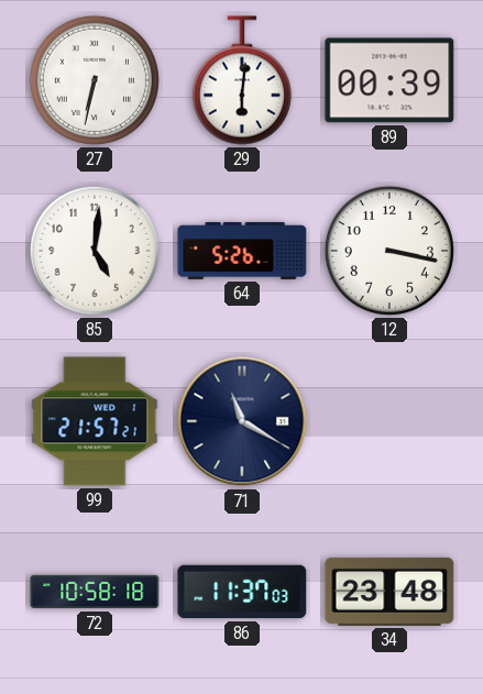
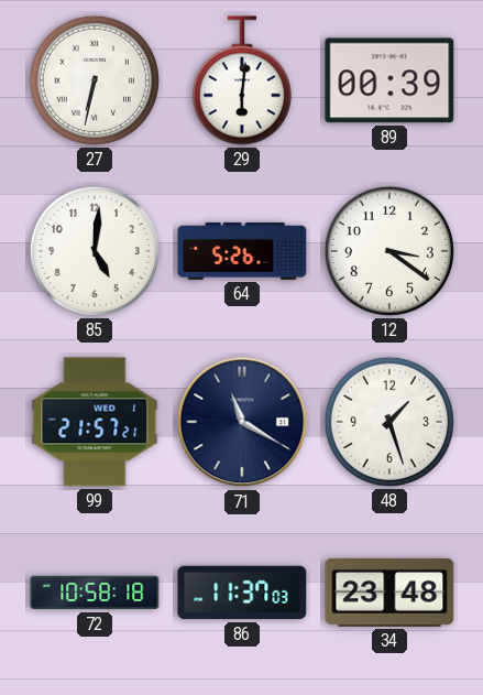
12: 3:17 -> 3:21
48: none -> 1:27
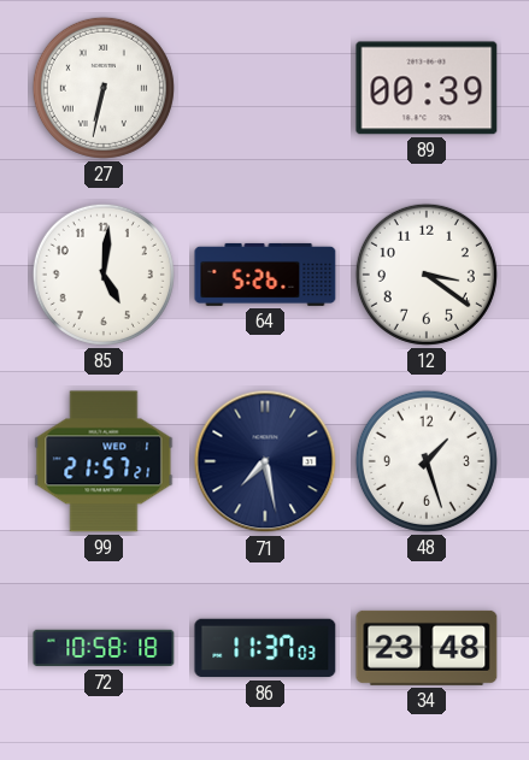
29: 6:01 -> none
71: 11:20 -> 7:28
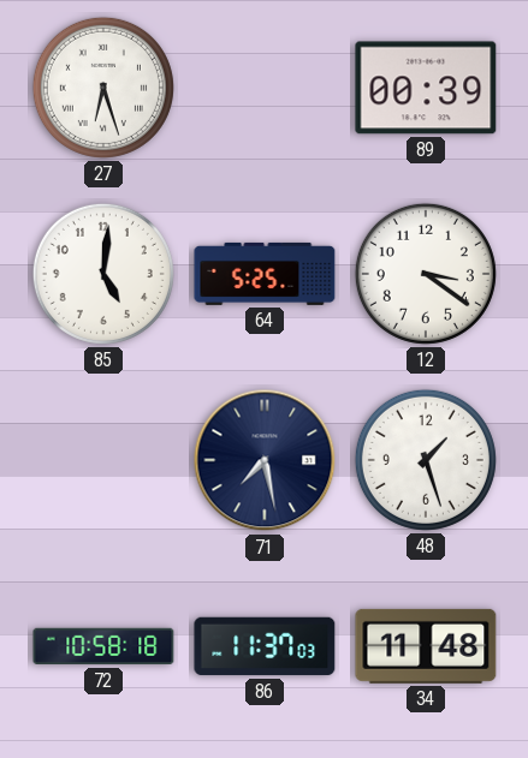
27: 6:32 -> 6:27
64: 5:26 -> 5:25
99: 21:57 -> none
34: 23:48 -> 11:48
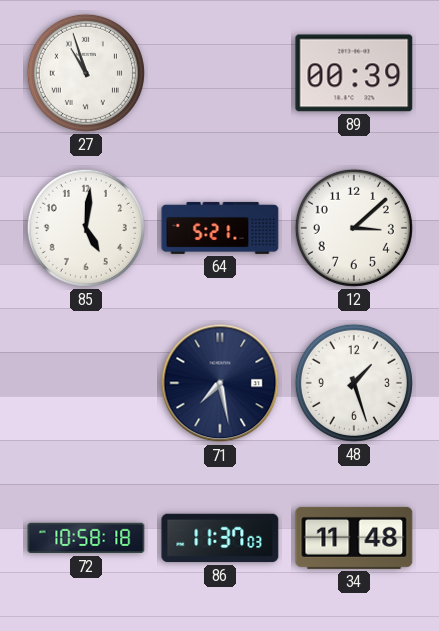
27: 6:27 -> 10:57
64: 5:25 -> 5:21
12: 3:21 -> 3:08
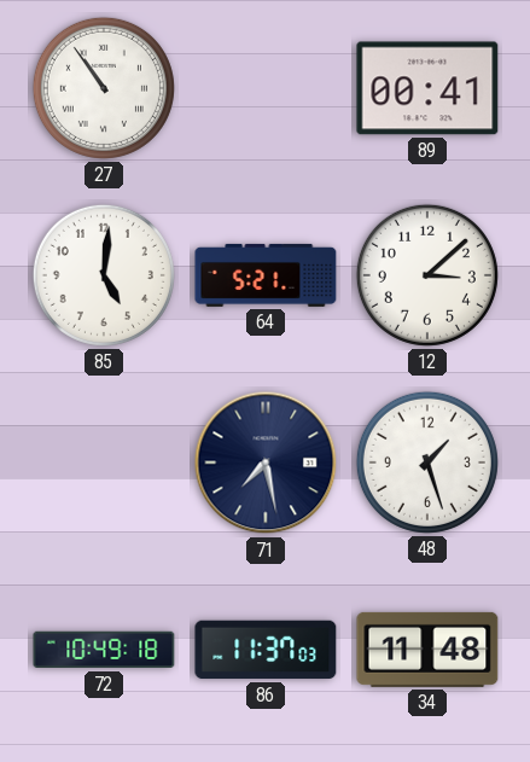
27: 10:57 -> 10:54
89: 00:39 -> 00:41
72: 10:58 -> 10:49
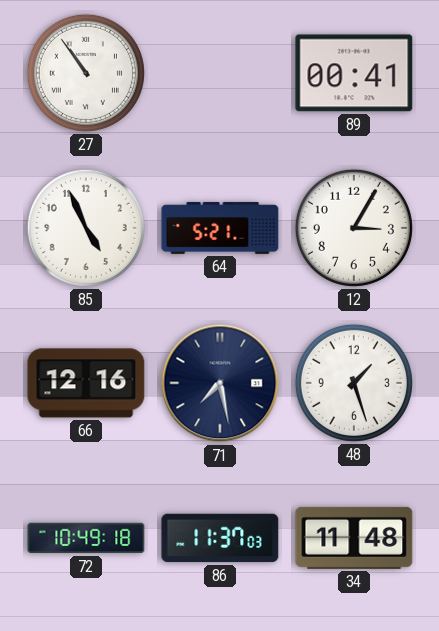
85: 5:01 -> 4:56
12: 3:08 -> 3:05
66: none -> 12:16
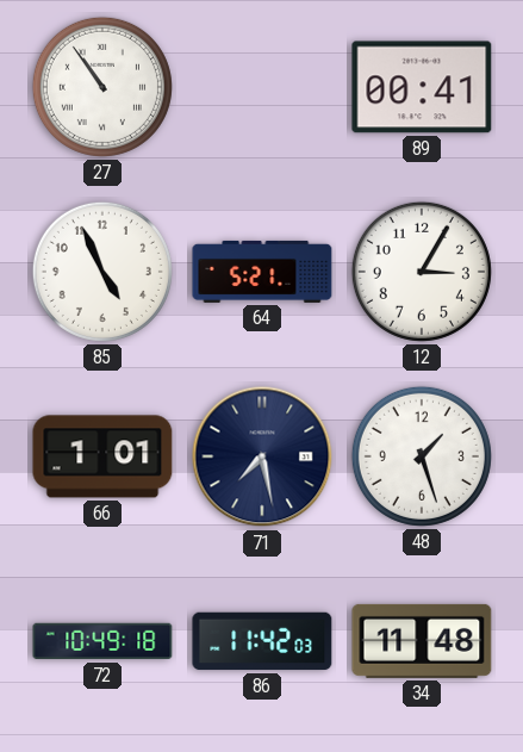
66: 12:16 -> 1:01
86: 11:37 -> 11:42
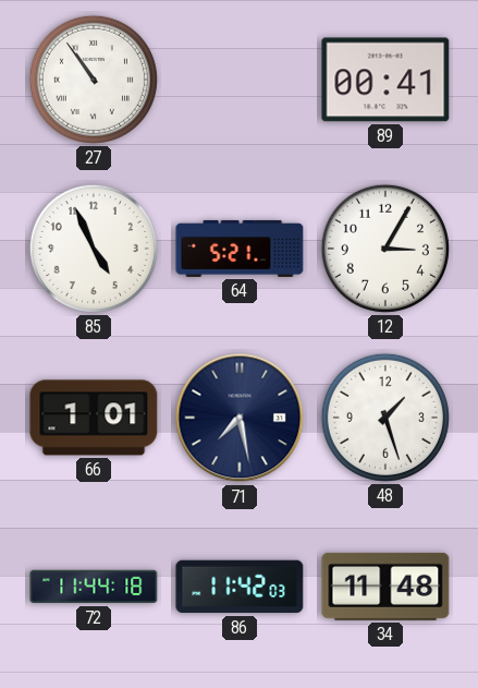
72: 10:49 -> 11:44
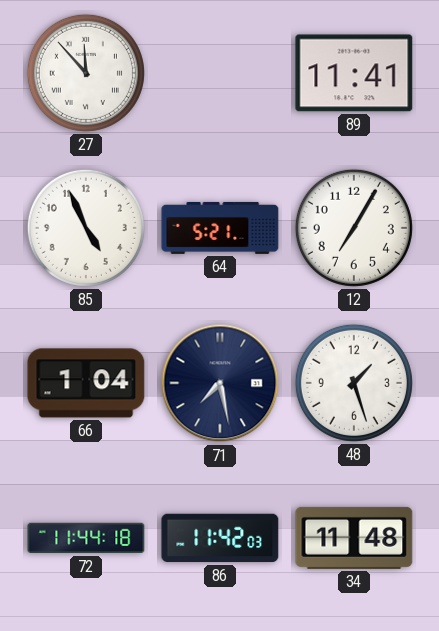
27: 10:54 -> 11:53
89: 00:41 -> 11:41
12: 3:05 -> 7:05
66: 1:01 -> 1:04
